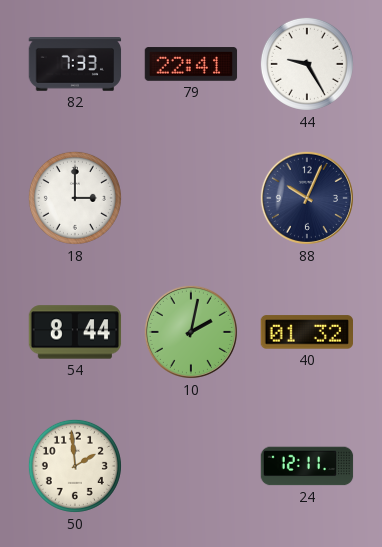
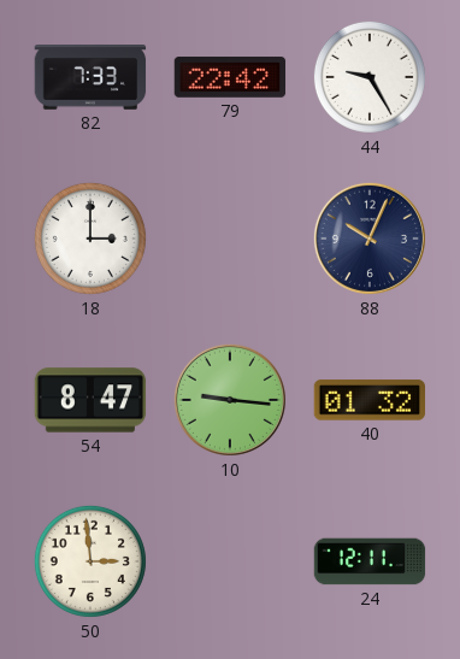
79: 22:41 -> 22:42
54: 8:44 -> 8:47
10: 2:02 -> 9:16
50: 1:59 -> 2:59
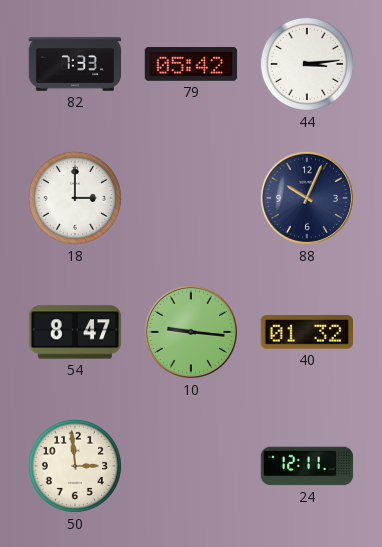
79: 22:42 -> 05:42
44: 9:25 -> 3:14
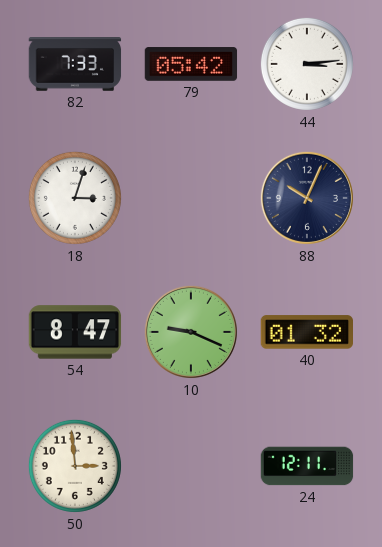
18: 3:00 -> 3:03
10: 9:16 -> 9:19
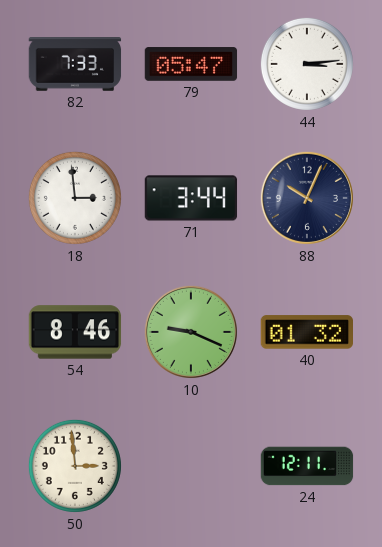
79: 05:42 -> 05:47
18: 3:03 -> 2:59
71: none -> 3:44
54: 8:47 -> 8:46
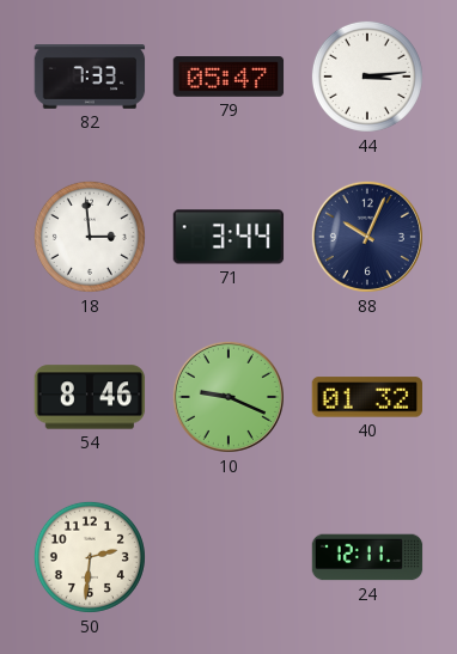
50: 2:59 -> 2:31
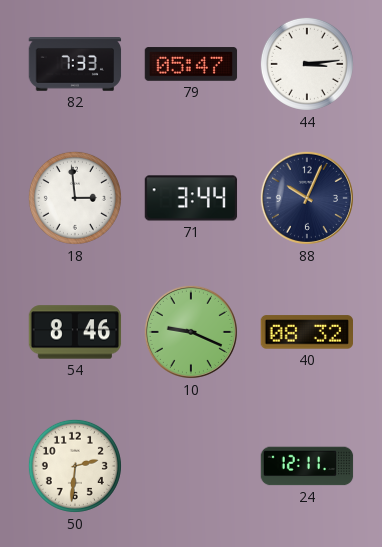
40: 01:32 -> 08:32
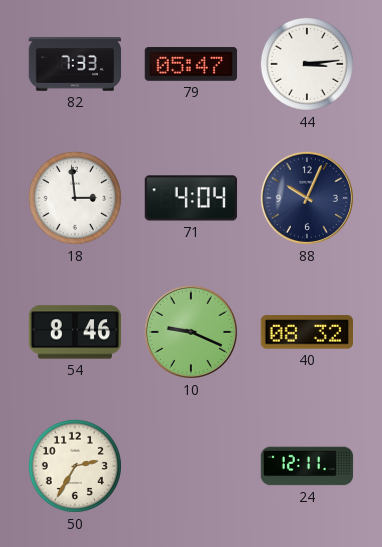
71: 3:44 -> 4:04
50: 2:31 -> 2:35
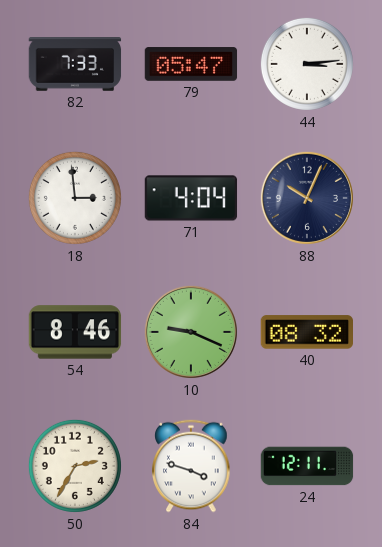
84: none -> 3:48
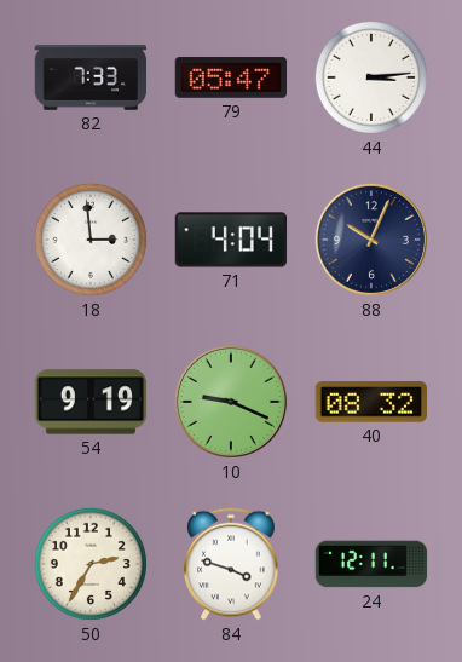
54: 8:46 -> 9:19
